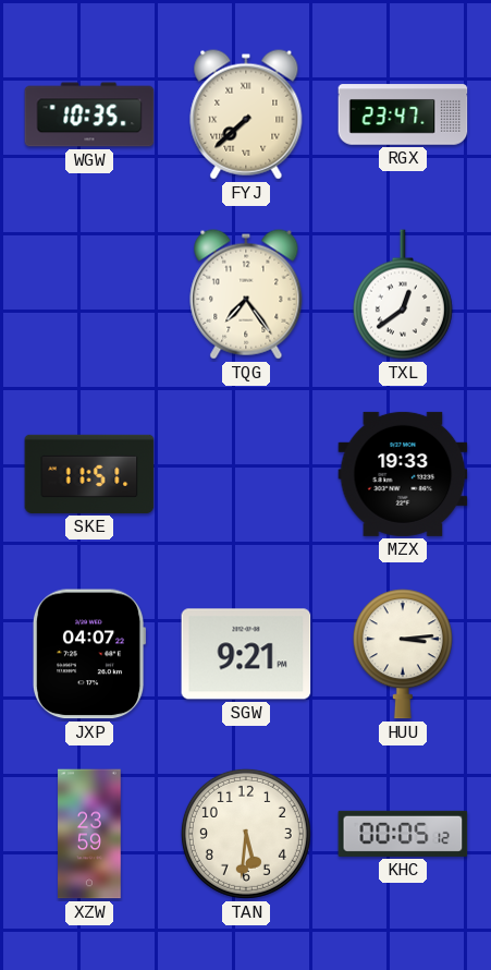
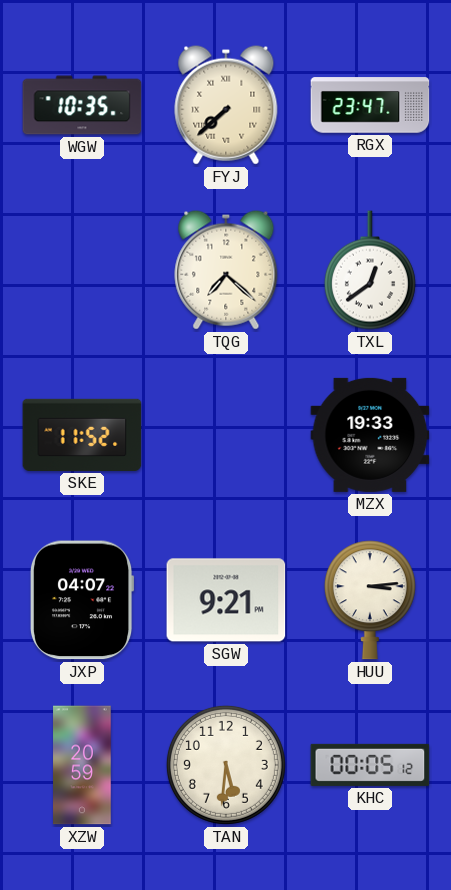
TQG: 7:24 -> 7:22
SKE: 11:51 -> 11:52
XZW: 23:59 -> 20:59
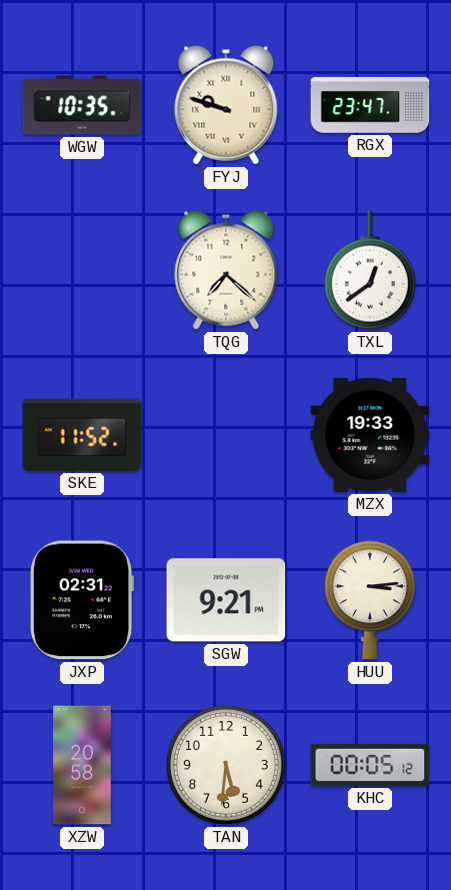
FYJ: 7:38 -> 9:48
JXP: 04:07 -> 02:31
XZW: 20:59 -> 20:58
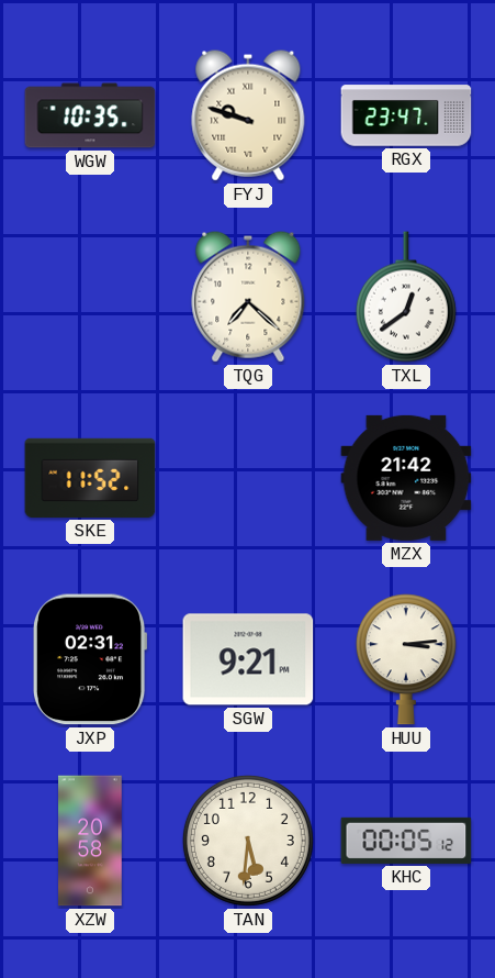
MZX: 19:33 -> 21:42
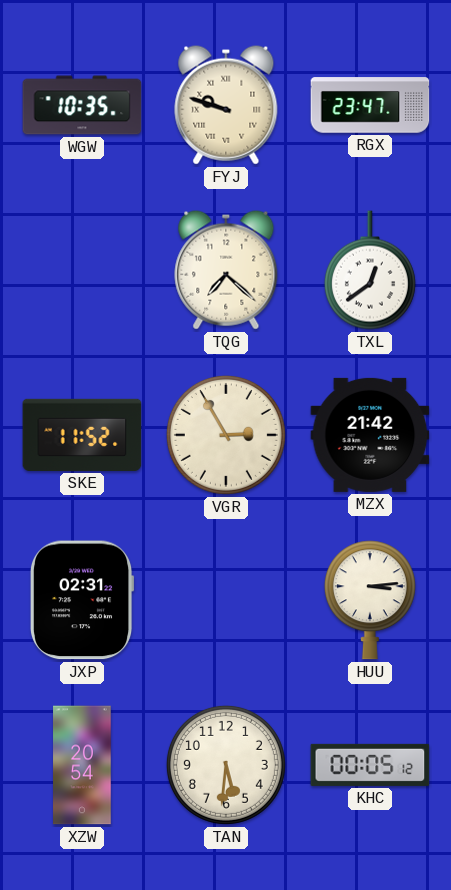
VGR: none -> 2:55
SGW: 9:21 -> none
XZW: 20:58 -> 20:54
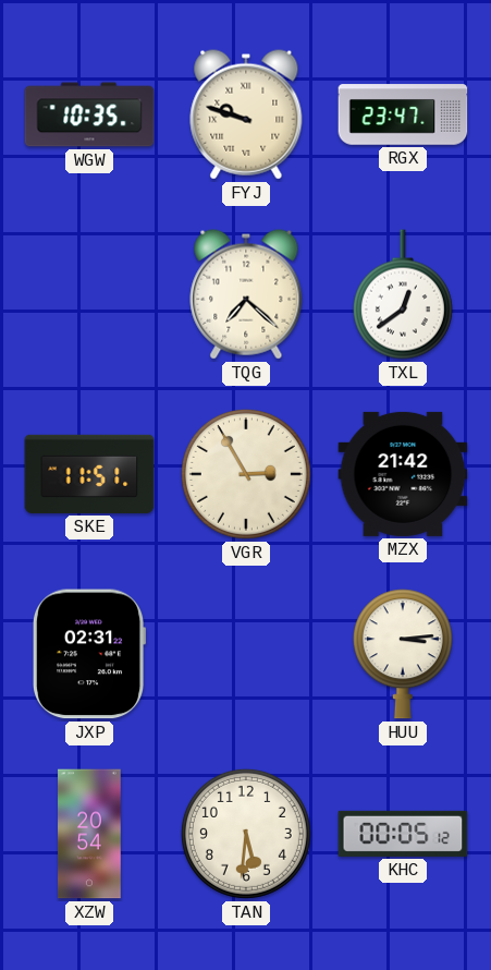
SKE: 11:52 -> 11:51
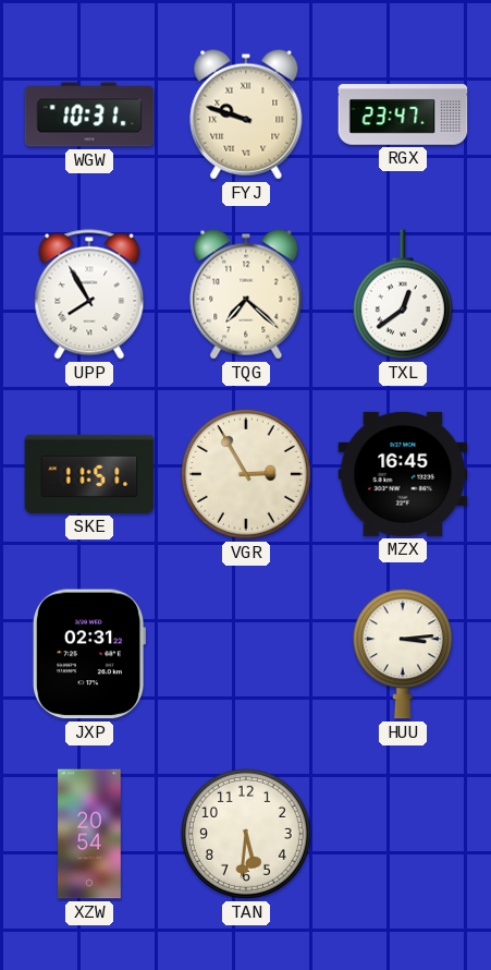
WGW: 10:35 -> 10:31
UPP: none -> 7:55
MZX: 21:42 -> 16:45
KHC: 00:05 -> none
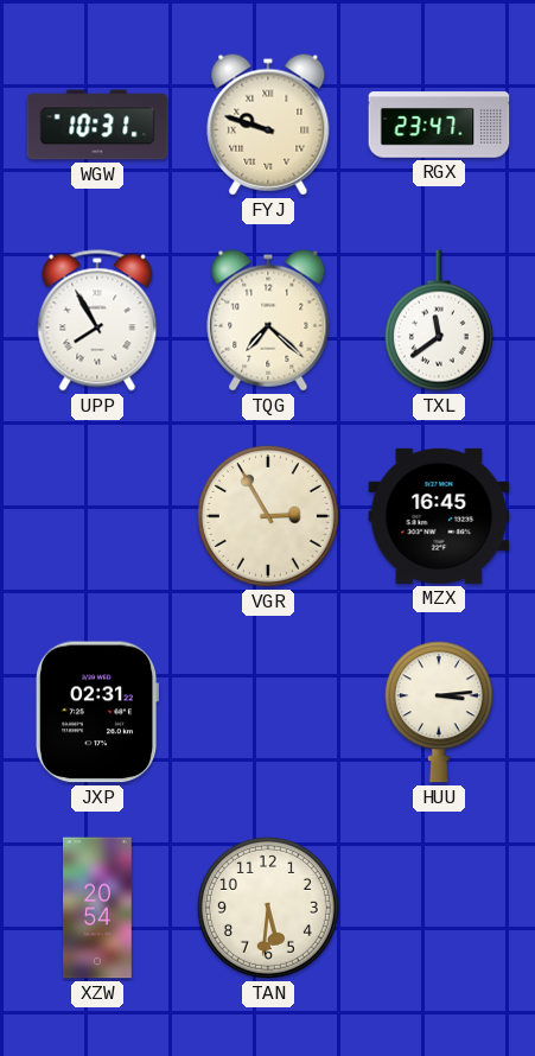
TXL: 12:39 -> 11:39
SKE: 11:51 -> none
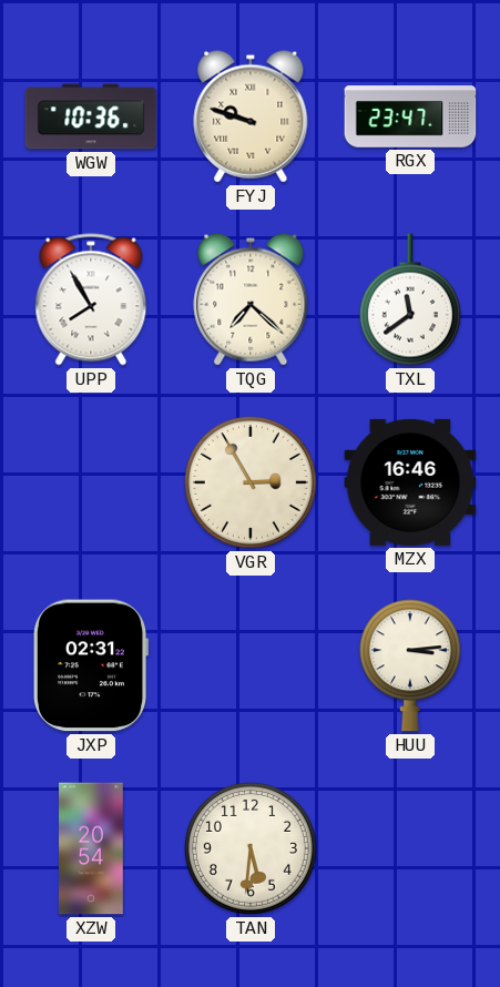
WGW: 10:31 -> 10:36
MZX: 16:45 -> 16:46
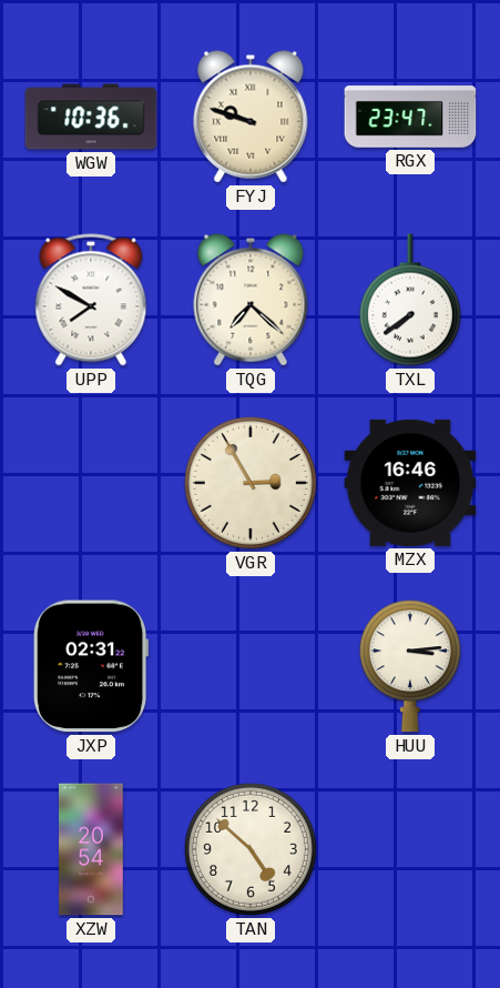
UPP: 7:55 -> 7:50
TXL: 11:39 -> 7:39
TAN: 5:31 -> 4:52
